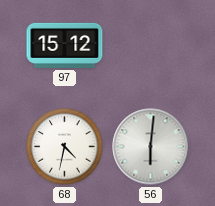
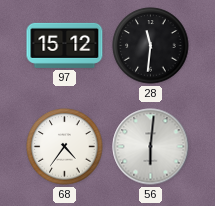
28: none -> 11:31
68: 4:32 -> 4:36
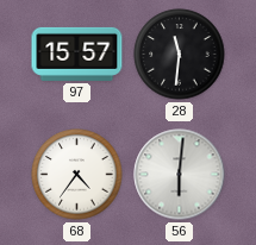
97: 15:12 -> 15:57
